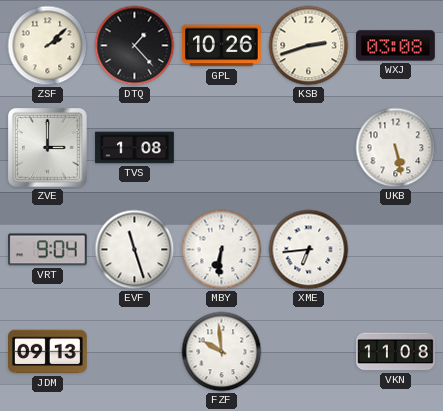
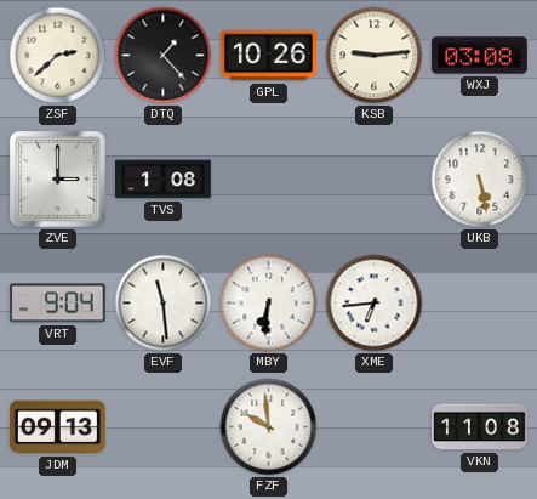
ZSF: 2:08 -> 2:38
KSB: 2:42 -> 9:14
EVF: 11:27 -> 11:29
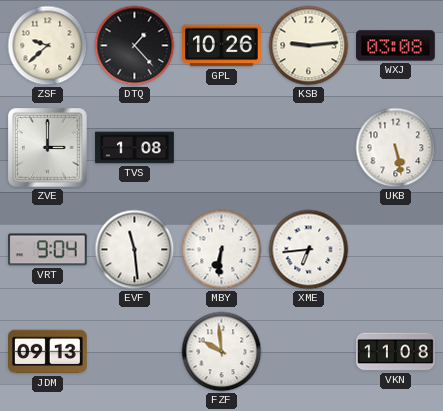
ZSF: 2:38 -> 9:38
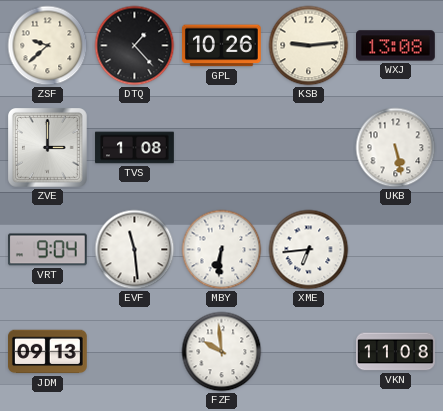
WXJ: 03:08 -> 13:08
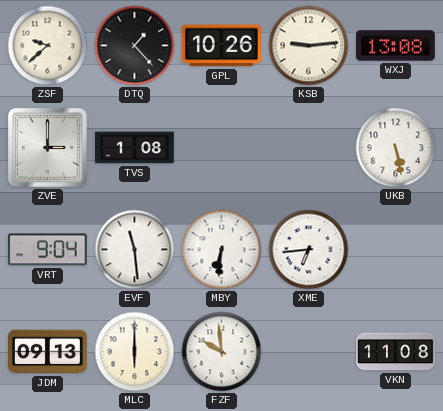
MLC: none -> 6:00
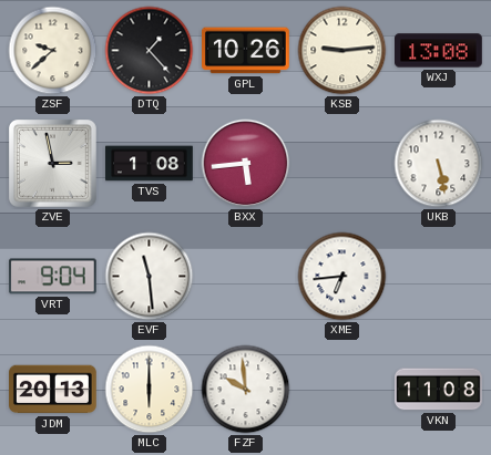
ZVE: 3:00 -> 2:58
BXX: none -> 5:44
MBY: 6:31 -> none
JDM: 09:13 -> 20:13
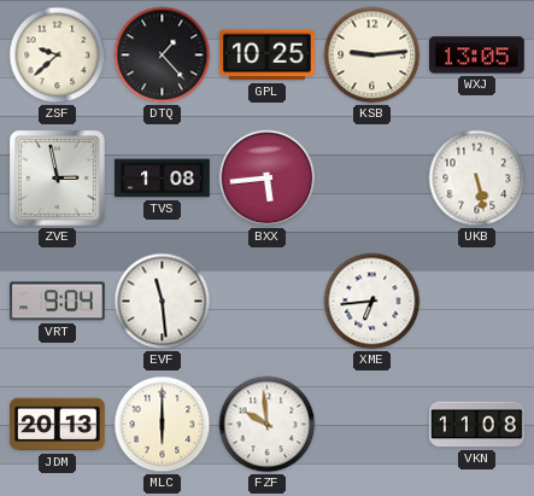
GPL: 10:26 -> 10:25
WXJ: 13:08 -> 13:05
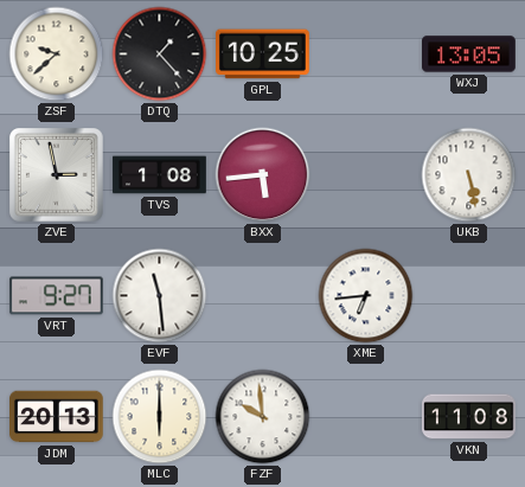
KSB: 9:14 -> none
VRT: 9:04 -> 9:27
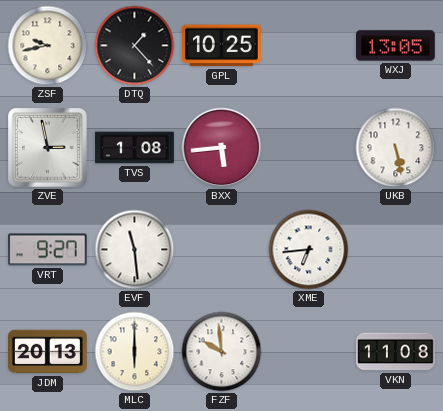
ZSF: 9:38 -> 9:43
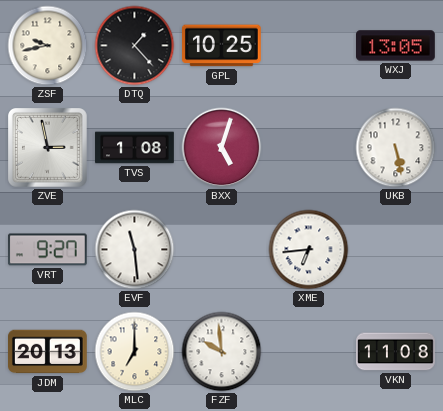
BXX: 5:44 -> 5:03
MLC: 6:00 -> 7:00
